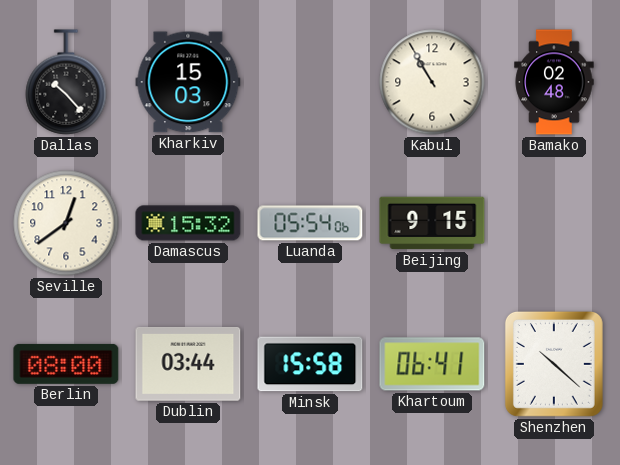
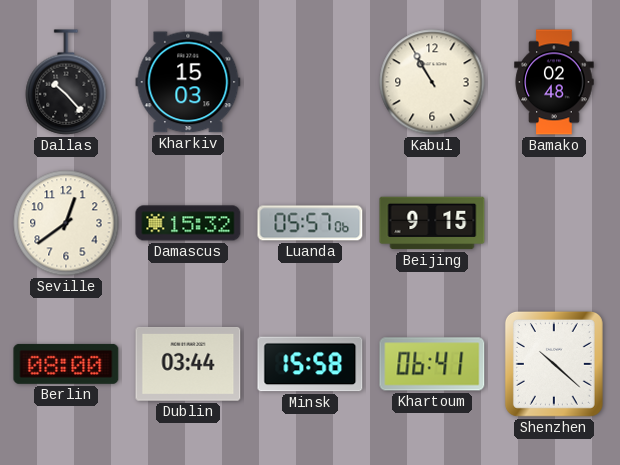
Luanda: 05:54 -> 05:57
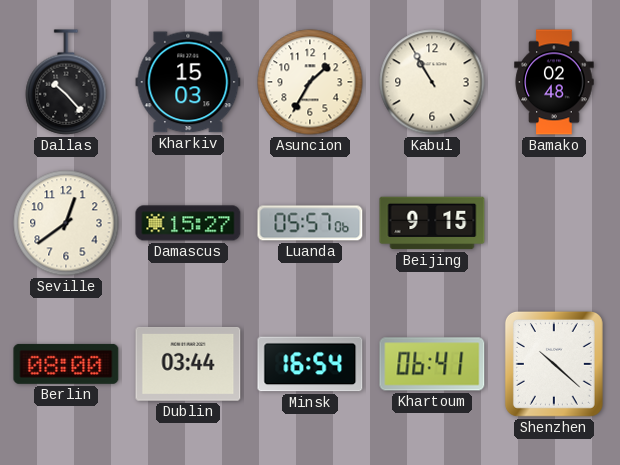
Asuncion: none -> 1:35
Damascus: 15:32 -> 15:27
Minsk: 15:58 -> 16:54
